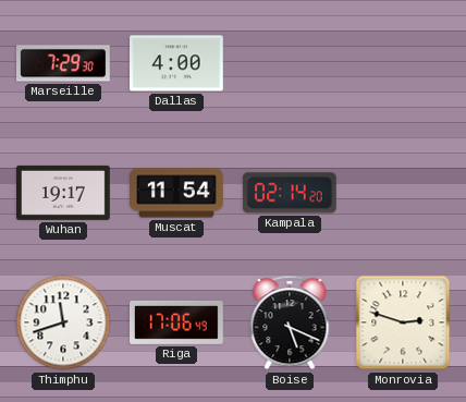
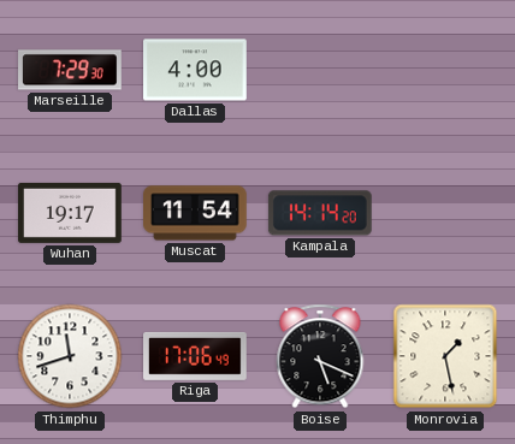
Kampala: 02:14 -> 14:14
Monrovia: 2:48 -> 1:28
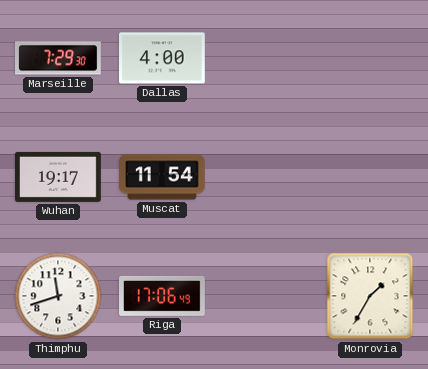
Kampala: 14:14 -> none
Boise: 5:19 -> none
Monrovia: 1:28 -> 1:35
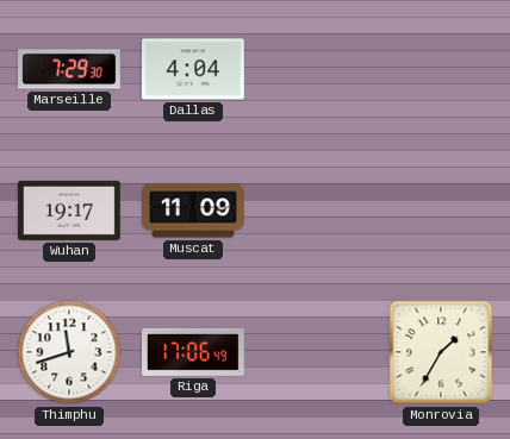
Dallas: 4:00 -> 4:04
Muscat: 11:54 -> 11:09
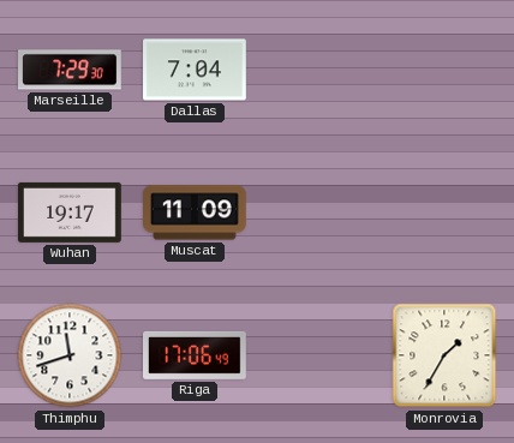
Dallas: 4:04 -> 7:04
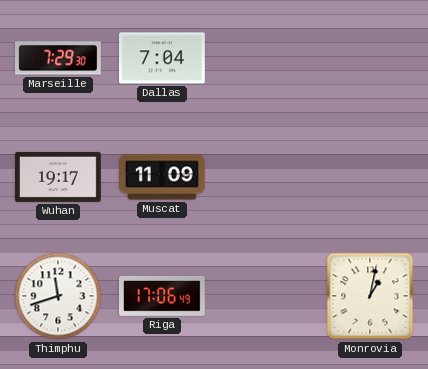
Monrovia: 1:35 -> 1:02
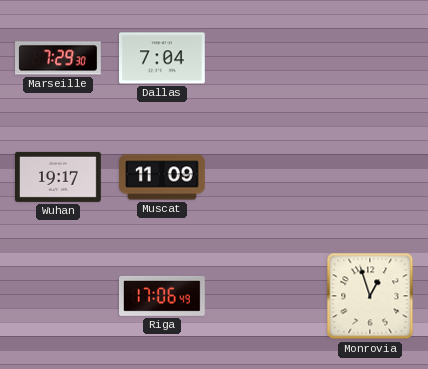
Thimphu: 11:42 -> none
Monrovia: 1:02 -> 12:57
